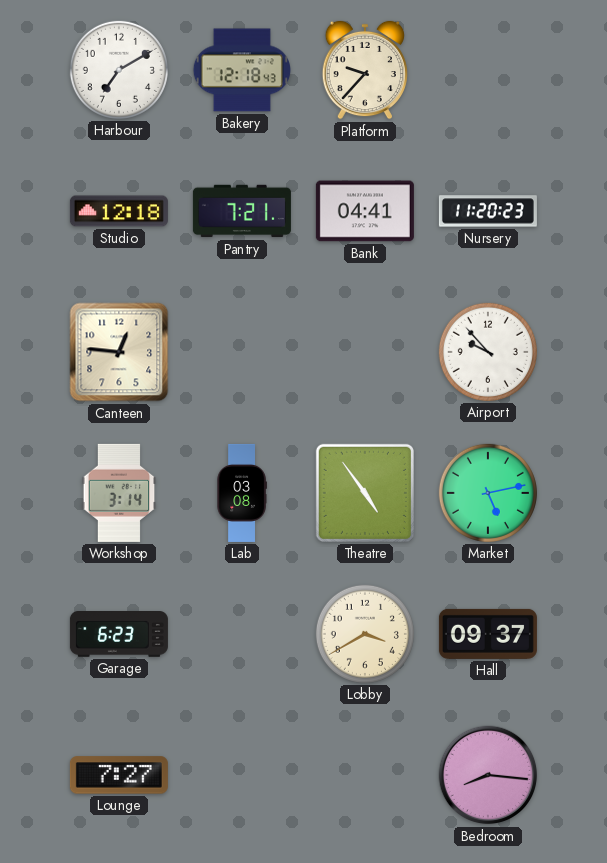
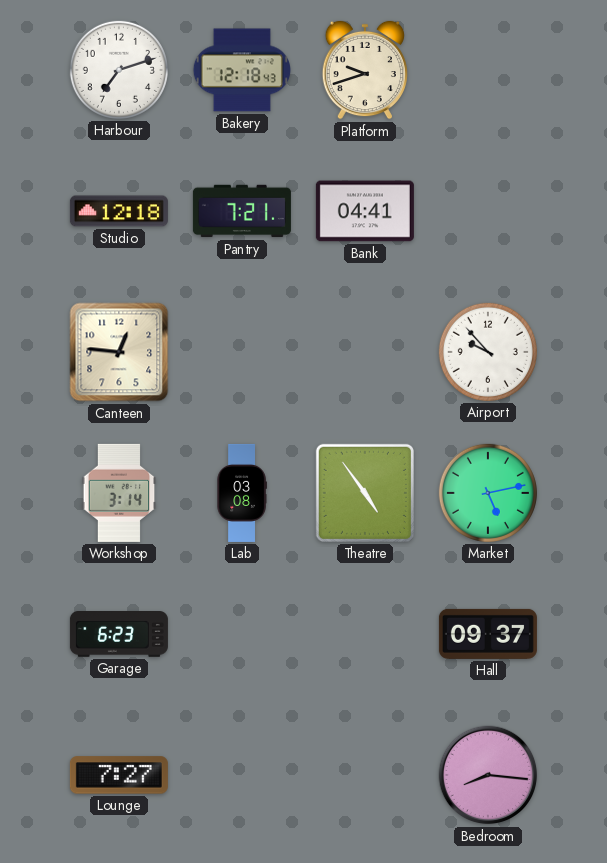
Harbour: 7:10 -> 7:12
Platform: 9:37 -> 9:42
Nursery: 11:20 -> none
Lobby: 3:40 -> none
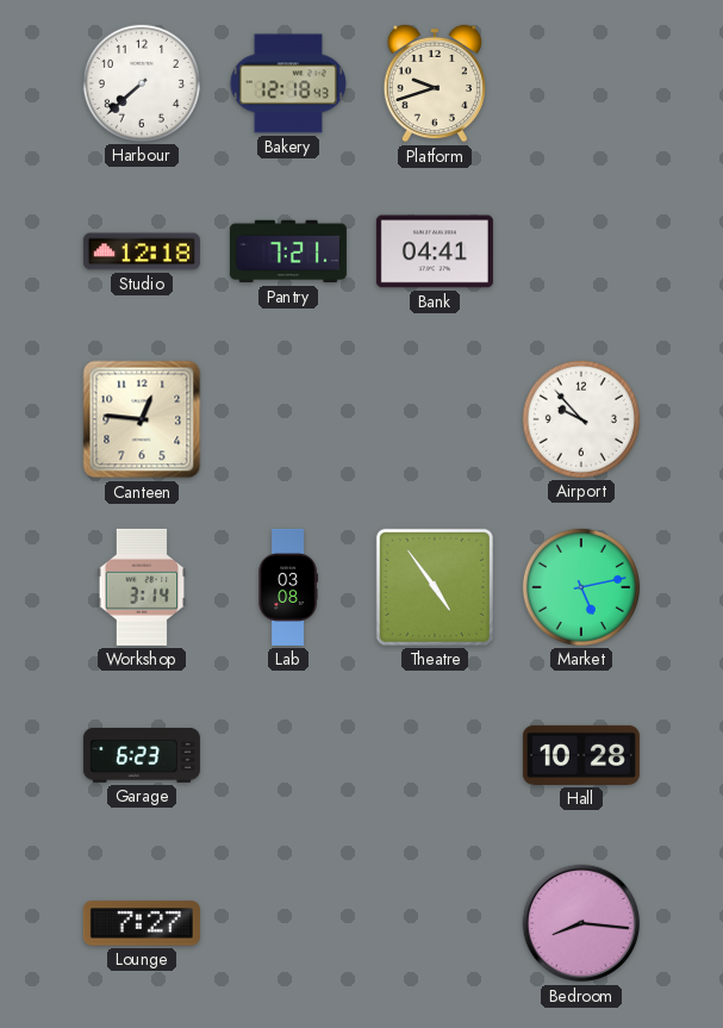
Harbour: 7:12 -> 7:38
Hall: 09:37 -> 10:28
